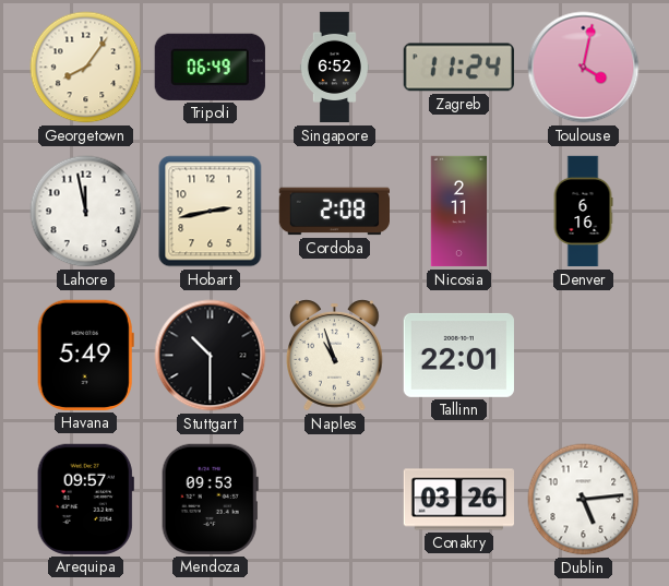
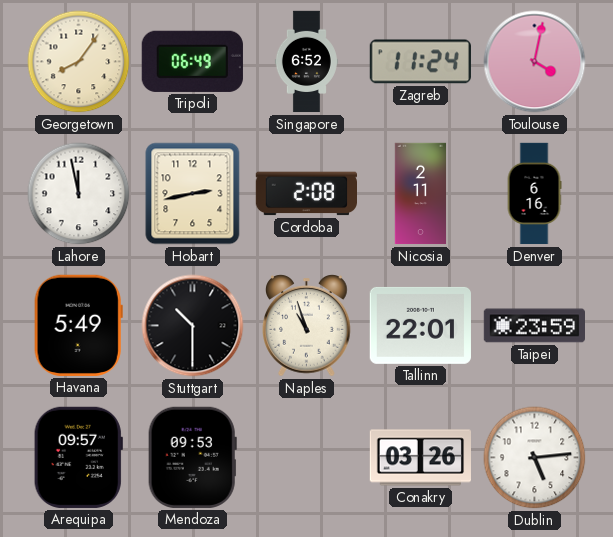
Taipei: none -> 23:59
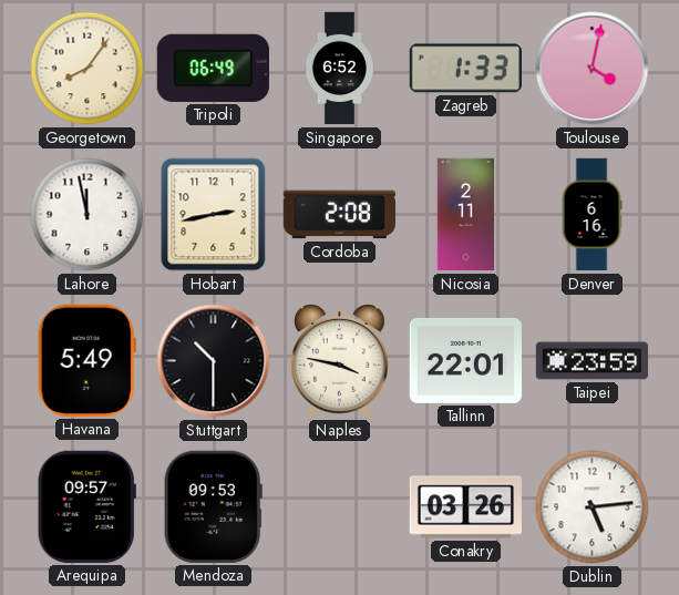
Zagreb: 11:24 -> 1:33
Naples: 10:57 -> 3:47
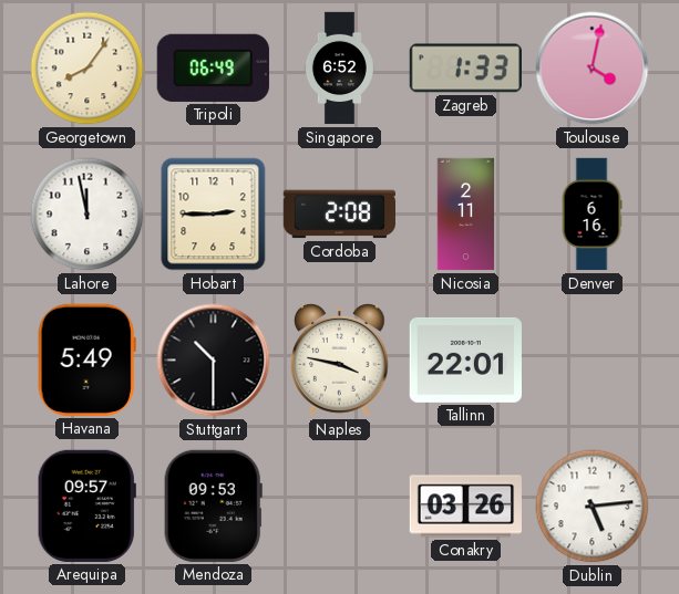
Hobart: 2:43 -> 2:45
Taipei: 23:59 -> none
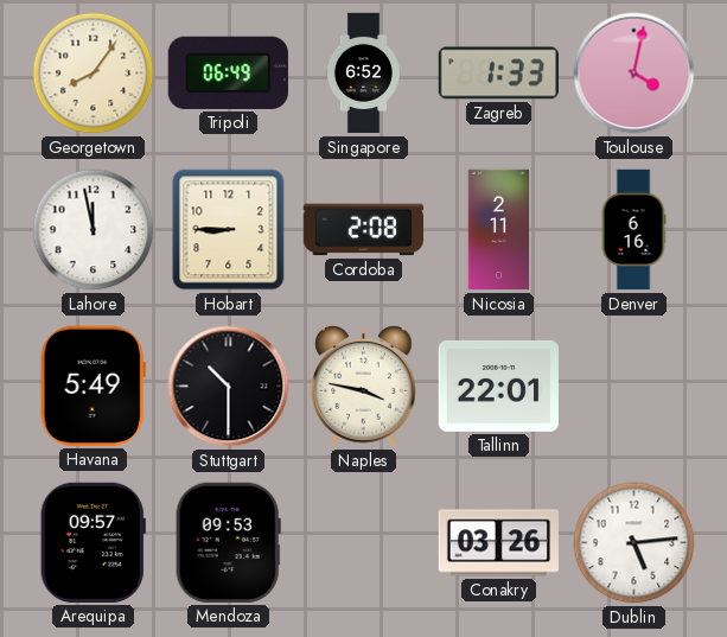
Hobart: 2:45 -> 8:45
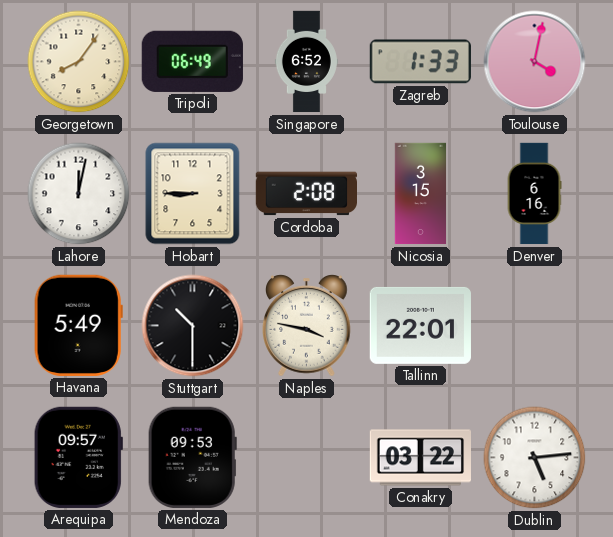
Lahore: 11:58 -> 12:02
Nicosia: 2:11 -> 3:15
Conakry: 03:26 -> 03:22
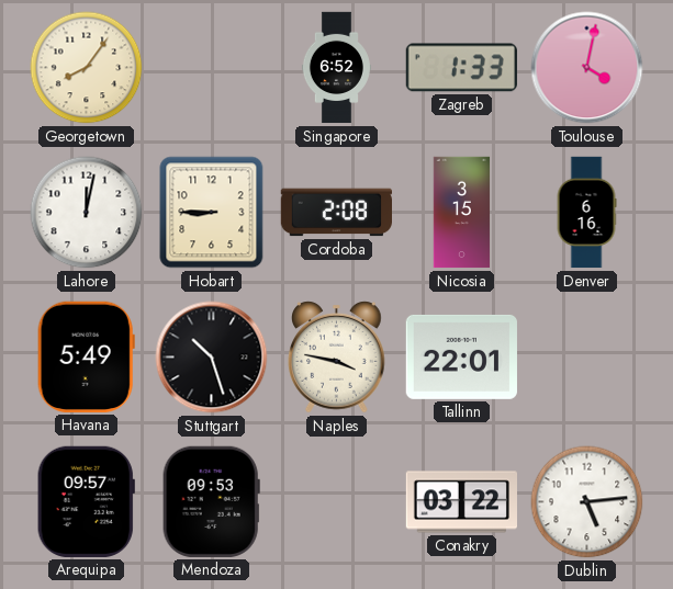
Tripoli: 06:49 -> none
Stuttgart: 10:30 -> 10:27
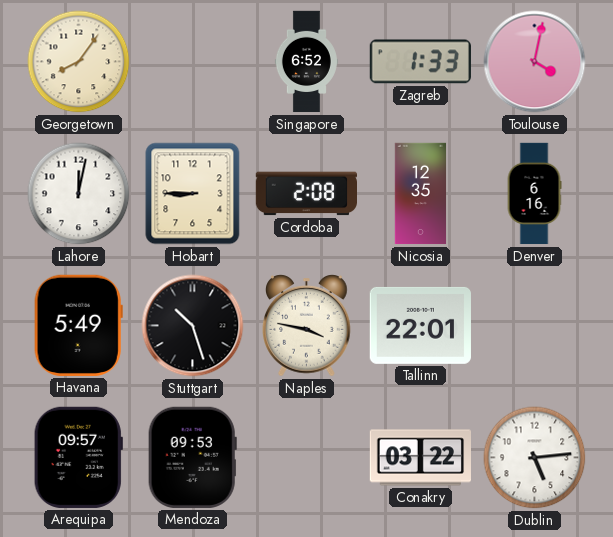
Nicosia: 3:15 -> 12:35
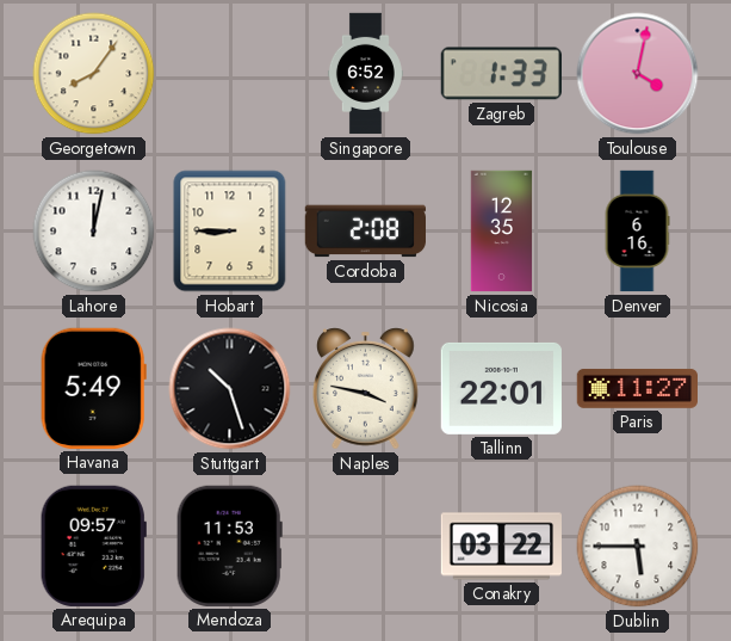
Paris: none -> 11:27
Mendoza: 09:53 -> 11:53
Dublin: 5:14 -> 5:45
